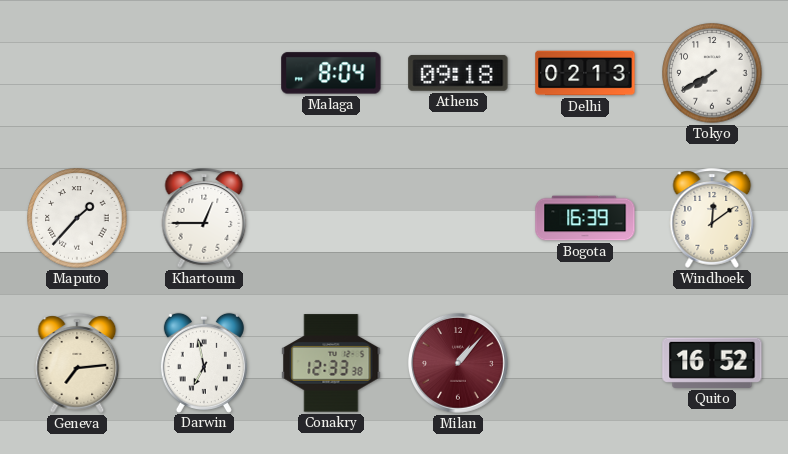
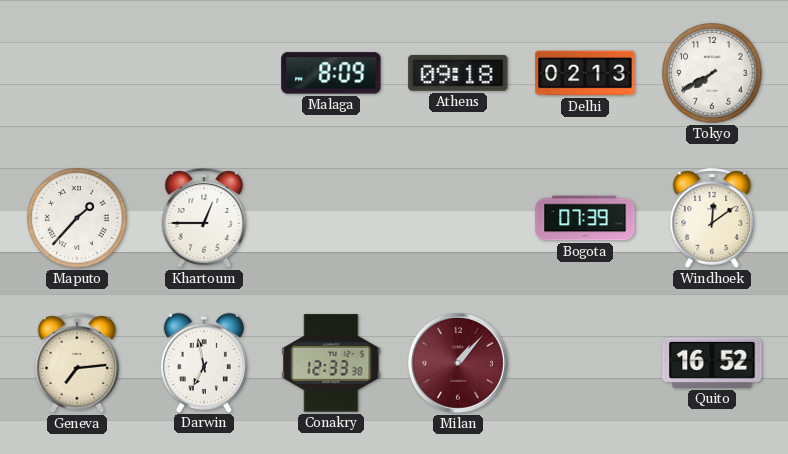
Malaga: 8:04 -> 8:09
Bogota: 16:39 -> 07:39
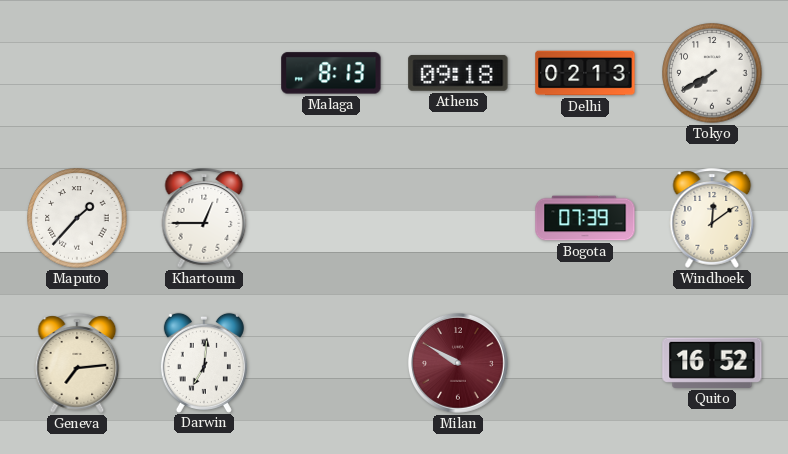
Malaga: 8:09 -> 8:13
Darwin: 6:58 -> 7:01
Conakry: 12:33 -> none
Milan: 1:07 -> 9:50
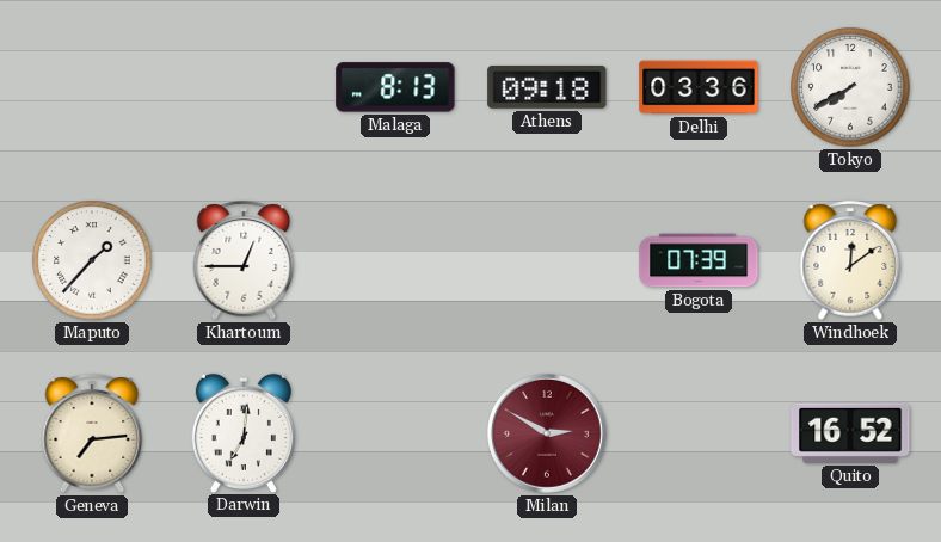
Delhi: 02:13 -> 03:36
Milan: 9:50 -> 2:50
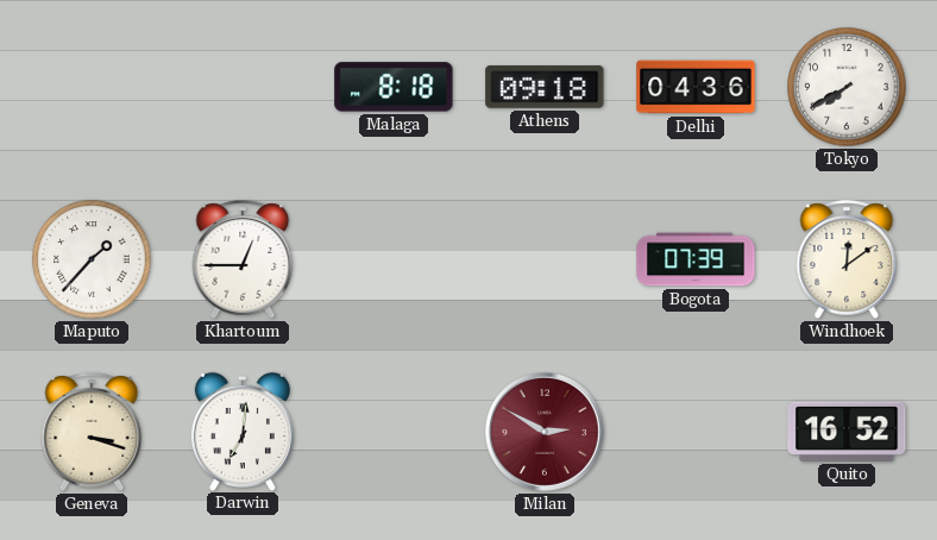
Malaga: 8:13 -> 8:18
Delhi: 03:36 -> 04:36
Geneva: 7:14 -> 3:18
